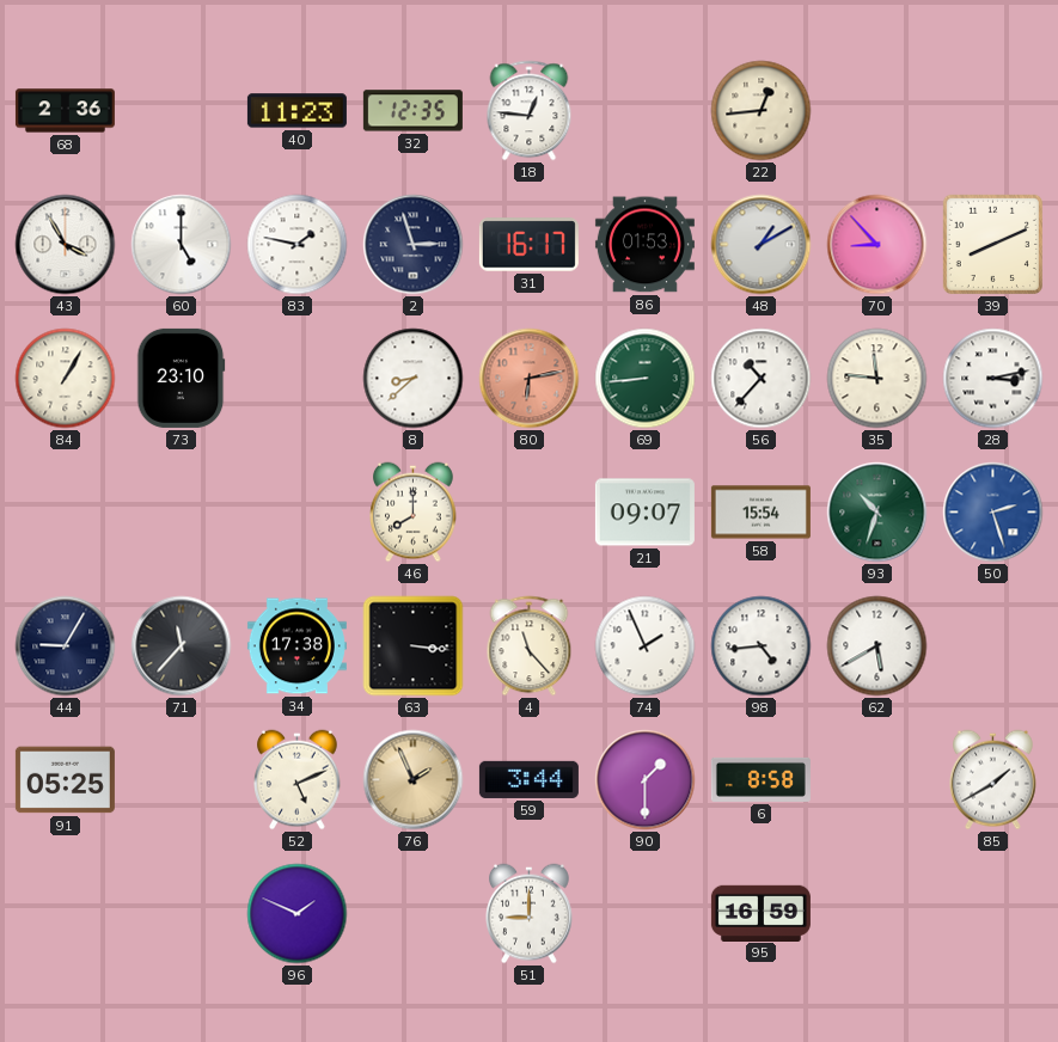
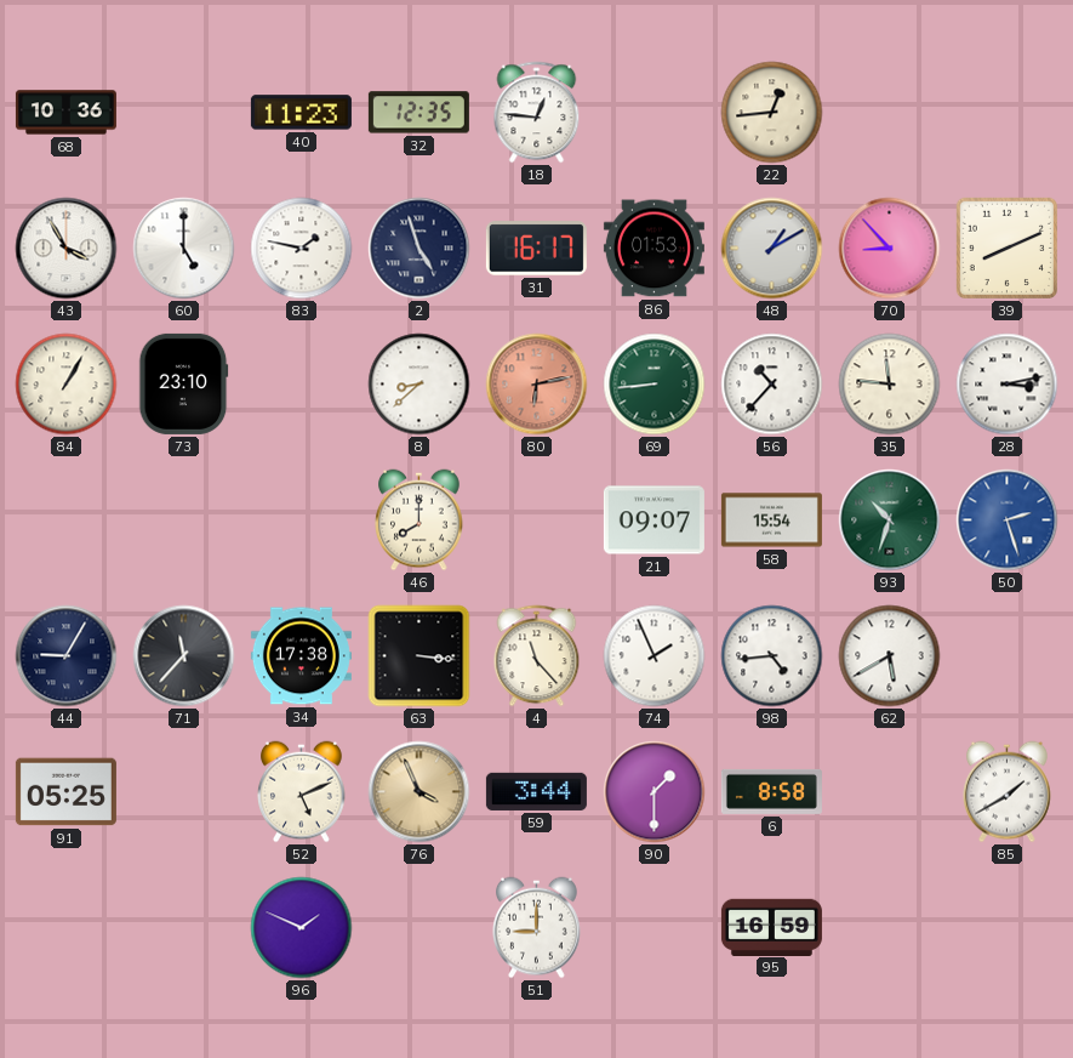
68: 2:36 -> 10:36
2: 2:57 -> 4:57
76: 1:56 -> 3:56
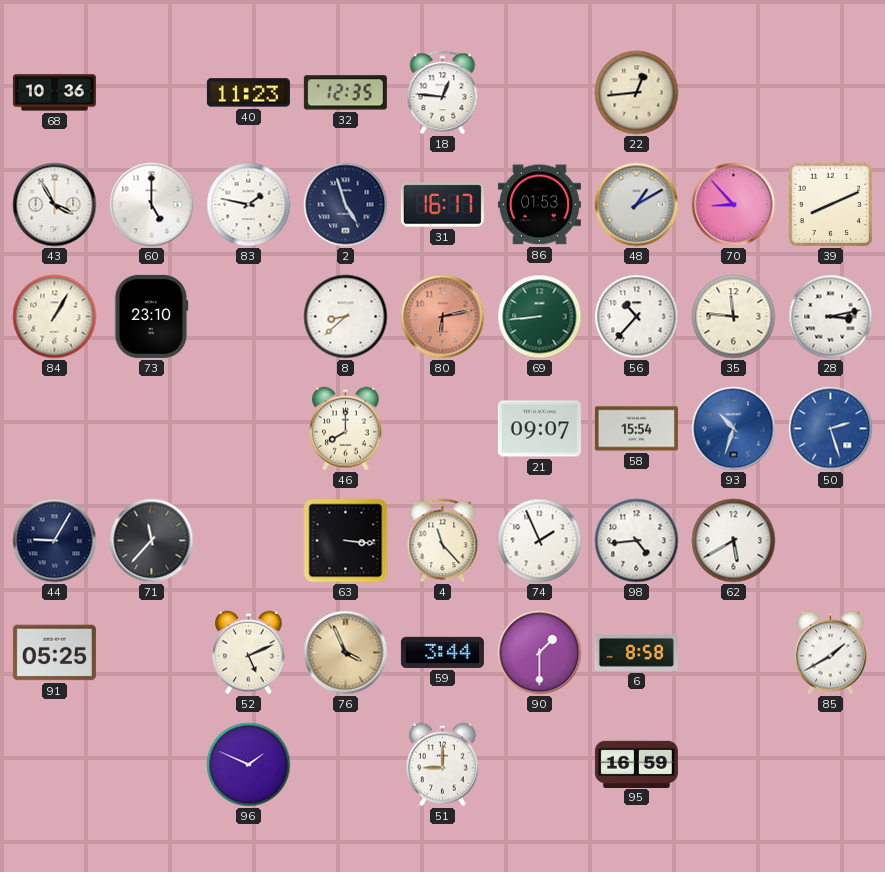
93 dial: green -> blue
34: 17:38 -> none
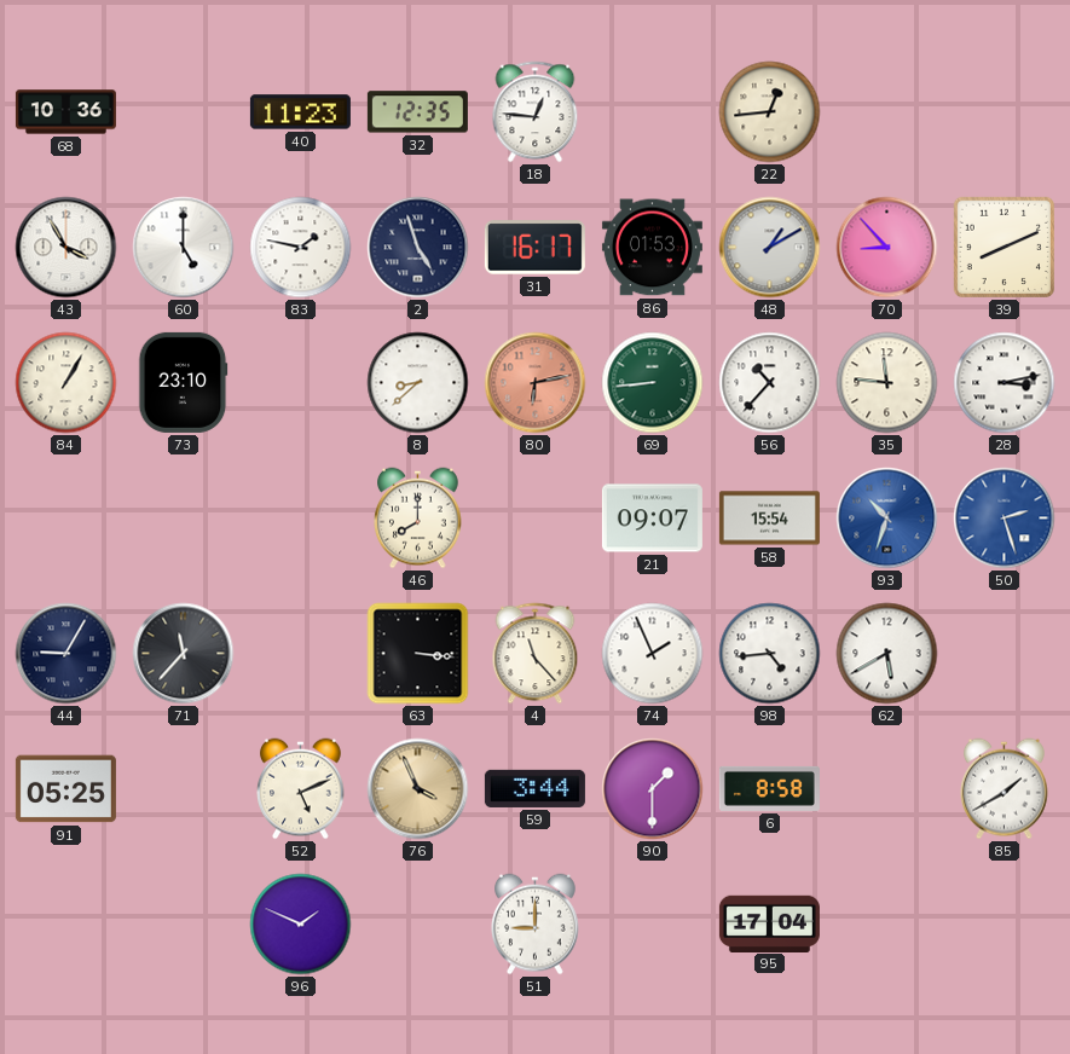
95: 16:59 -> 17:04
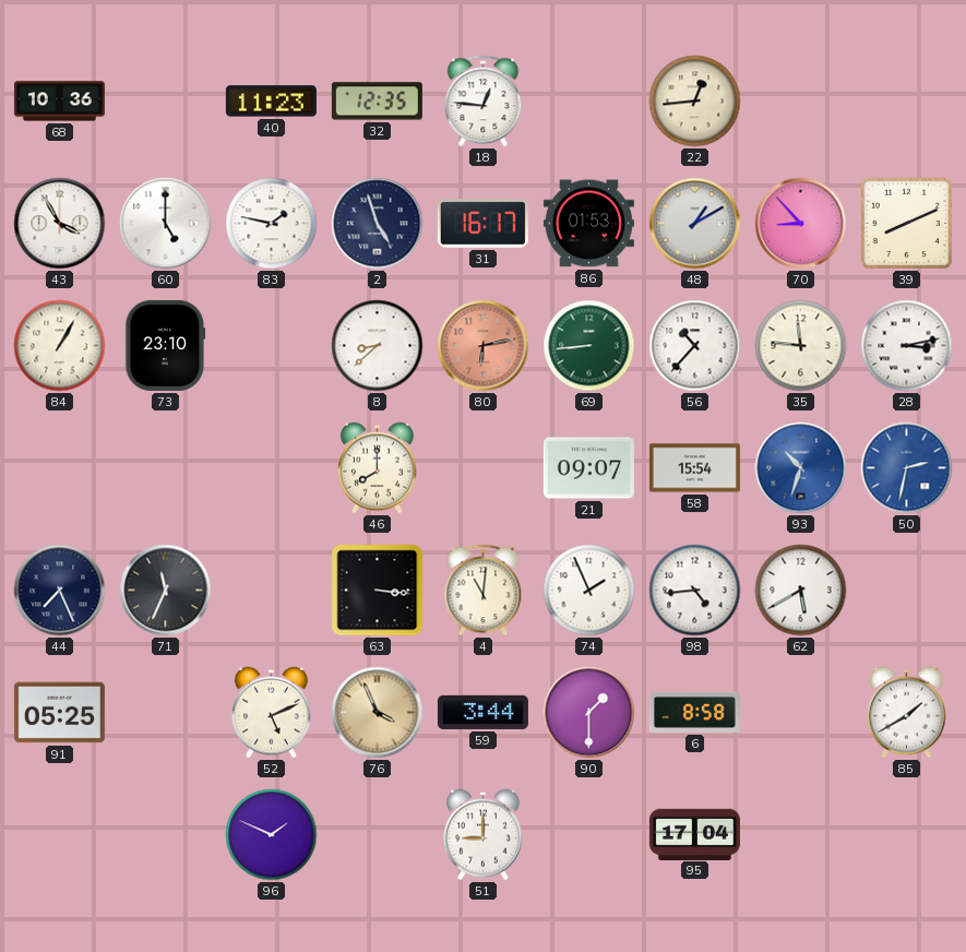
50: 2:27 -> 2:32
44: 9:05 -> 7:26
71: 11:37 -> 11:34
4: 11:23 -> 11:01
